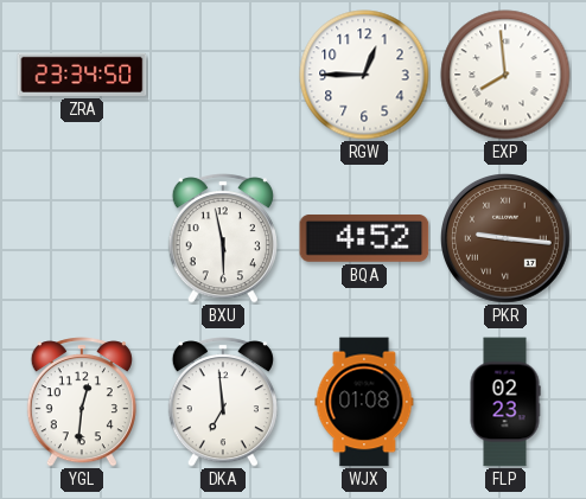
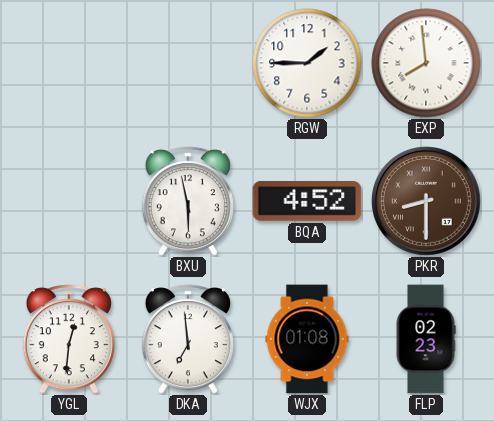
ZRA: 23:34 -> none
RGW: 12:45 -> 1:45
PKR: 9:16 -> 8:30
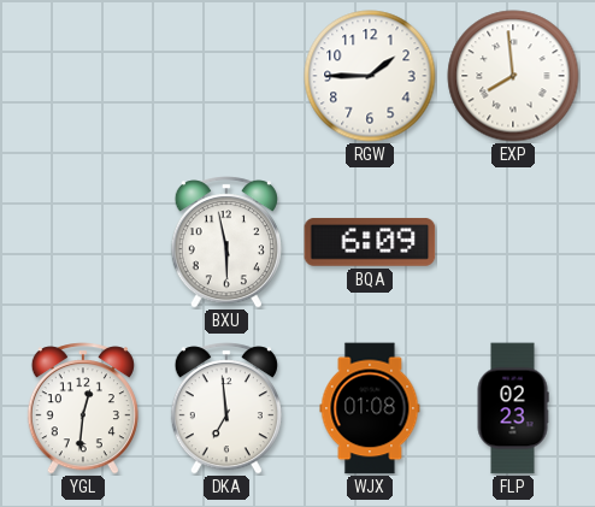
BQA: 4:52 -> 6:09
PKR: 8:30 -> none
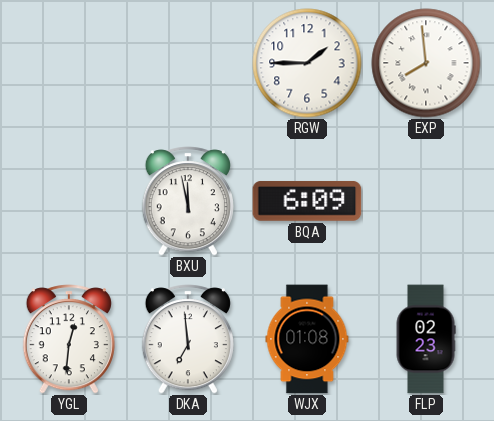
BXU: 5:58 -> 11:58
